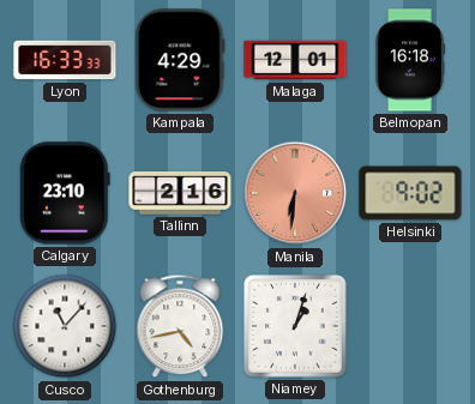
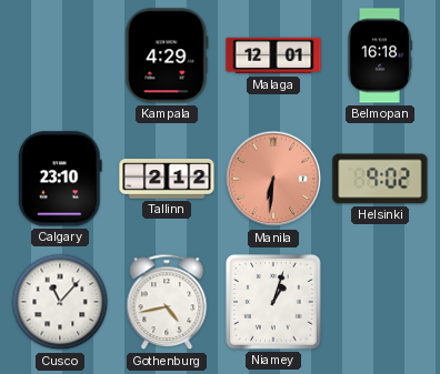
Lyon: 16:33 -> none
Tallinn: 2:16 -> 2:12
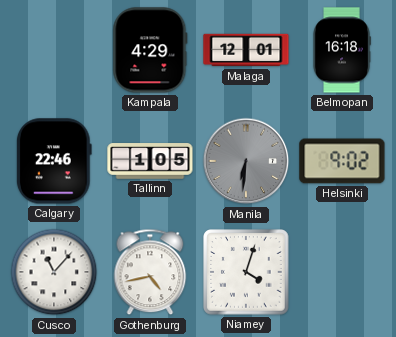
Calgary: 23:10 -> 22:46
Tallinn: 2:12 -> 1:05
Manila dial: salmon -> grey
Niamey: 1:03 -> 4:03
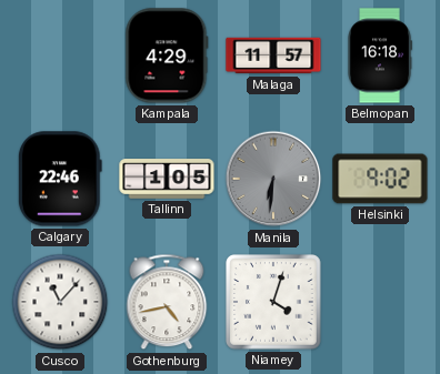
Malaga: 12:01 -> 11:57
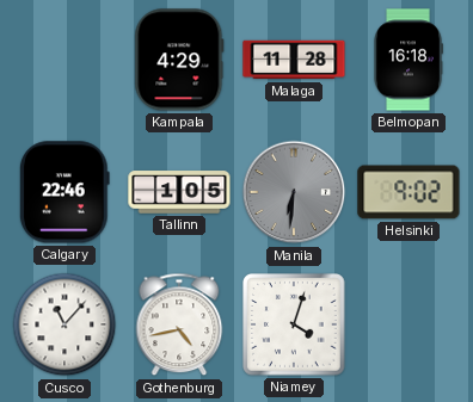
Malaga: 11:57 -> 11:28
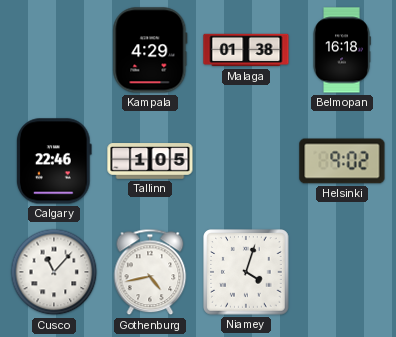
Malaga: 11:28 -> 01:38
Manila: 6:31 -> none
